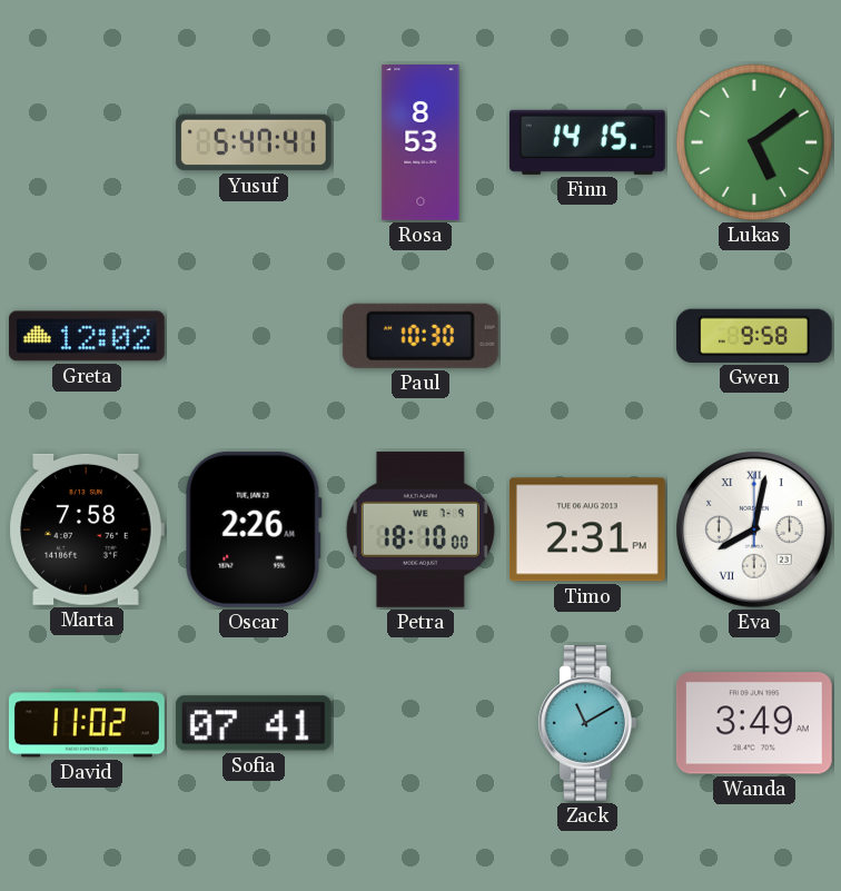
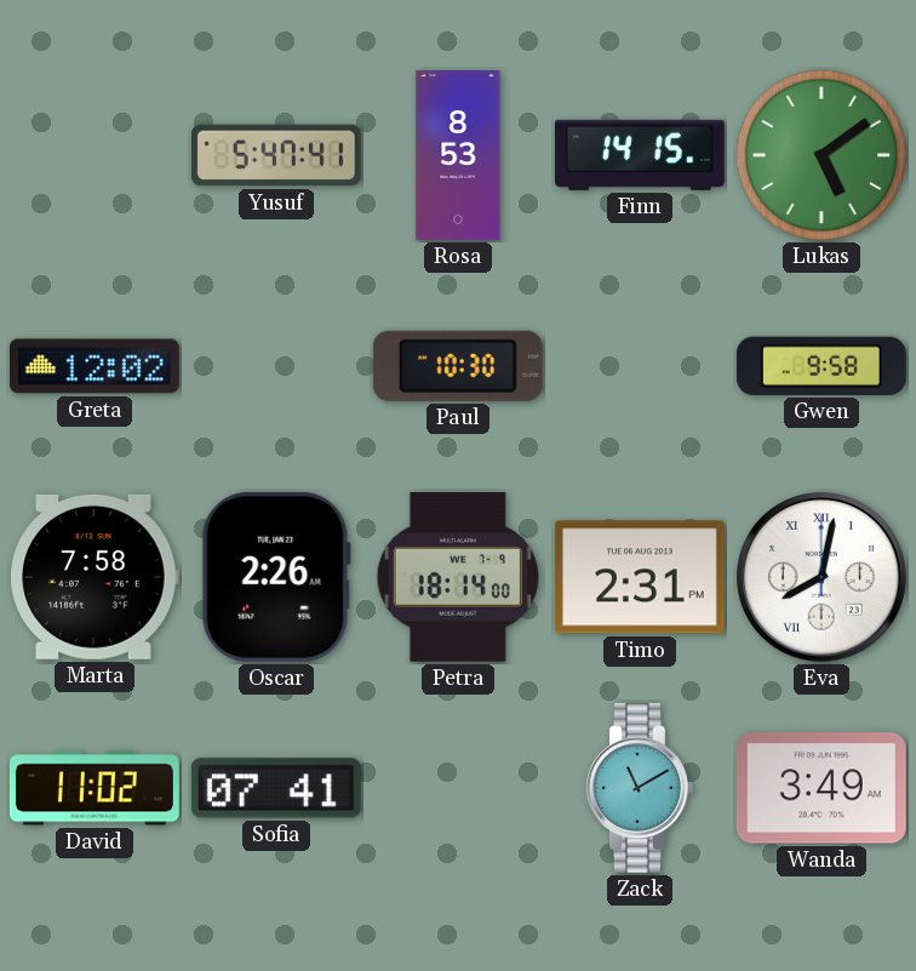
Petra: 18:10 -> 18:14
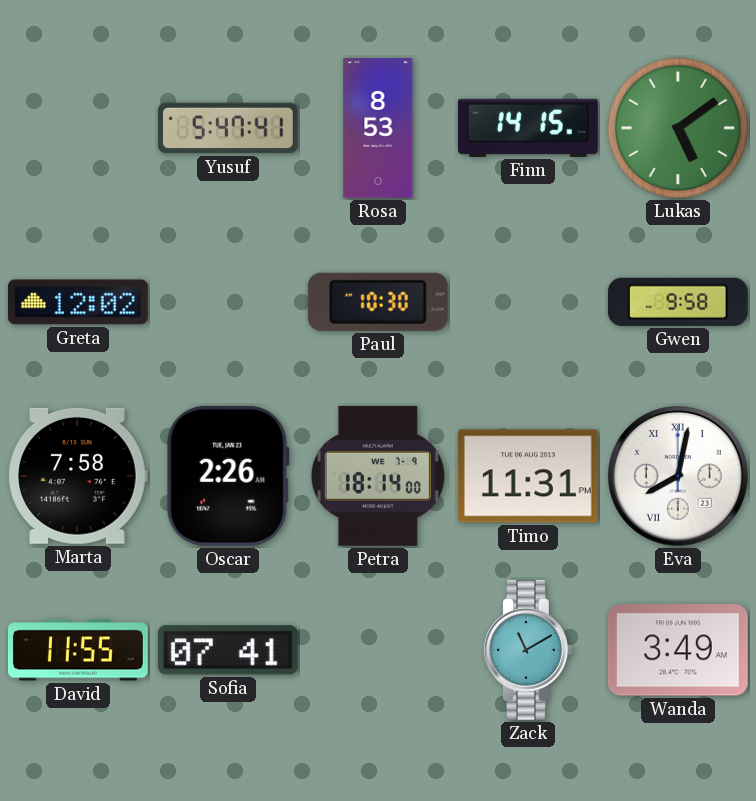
Timo: 2:31 -> 11:31
David: 11:02 -> 11:55
